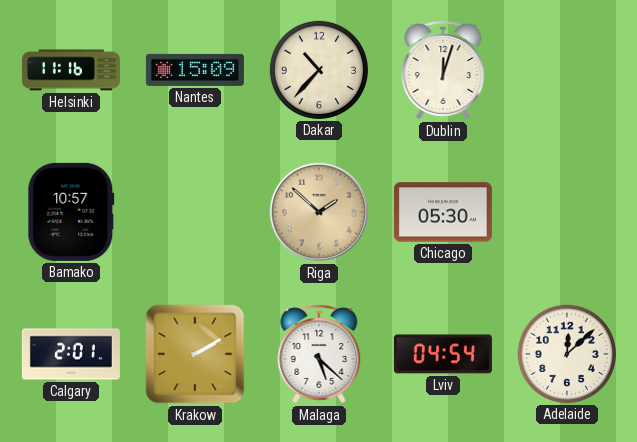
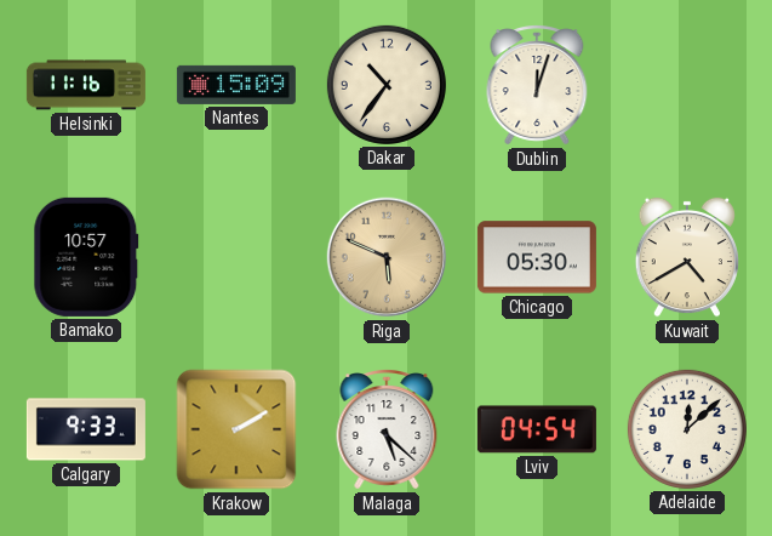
Dakar: 10:37 -> 10:36
Riga: 1:52 -> 5:49
Kuwait: none -> 4:40
Calgary: 2:01 -> 9:33
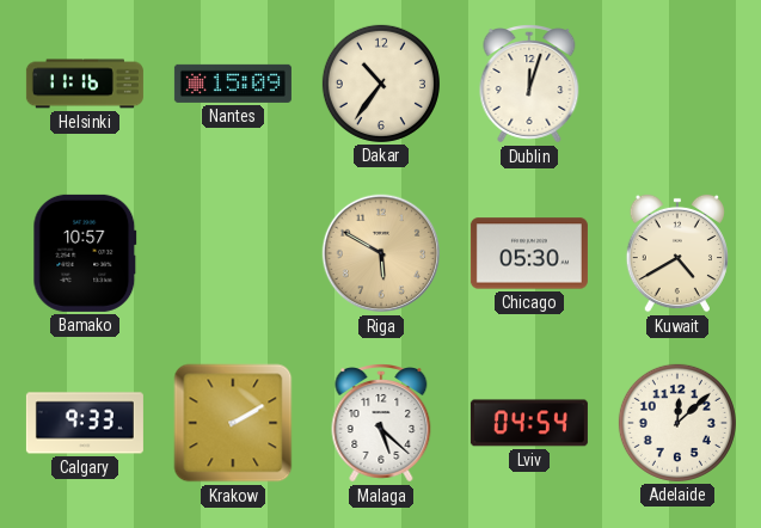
Riga: 5:49 -> 5:50
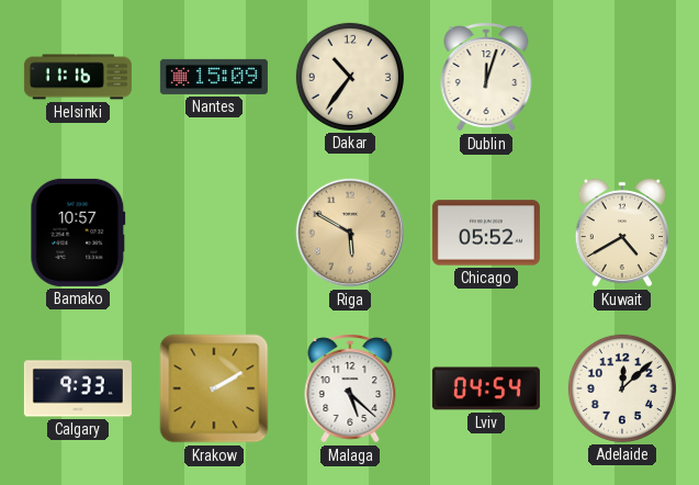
Chicago: 05:30 -> 05:52
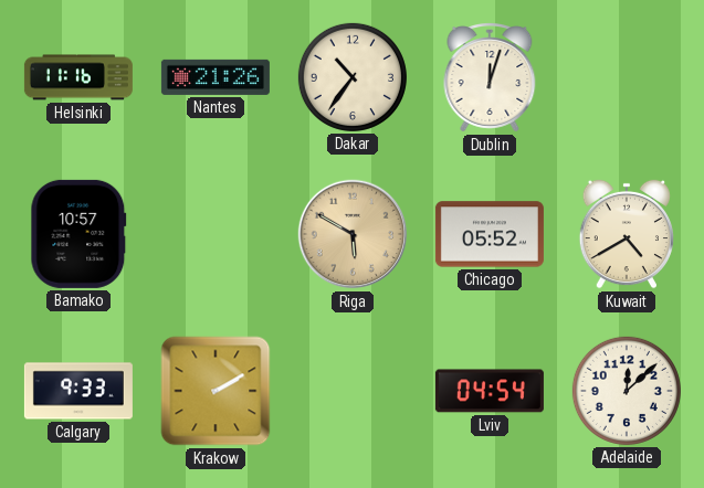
Nantes: 15:09 -> 21:26
Malaga: 5:22 -> none
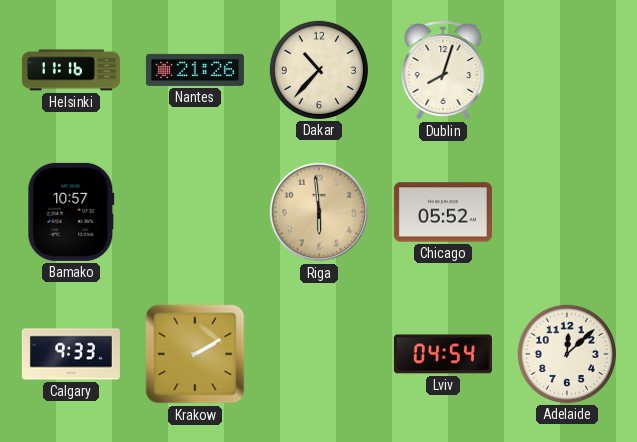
Dakar: 10:36 -> 10:37
Dublin: 12:03 -> 8:03
Riga: 5:50 -> 5:59
Kuwait: 4:40 -> none
